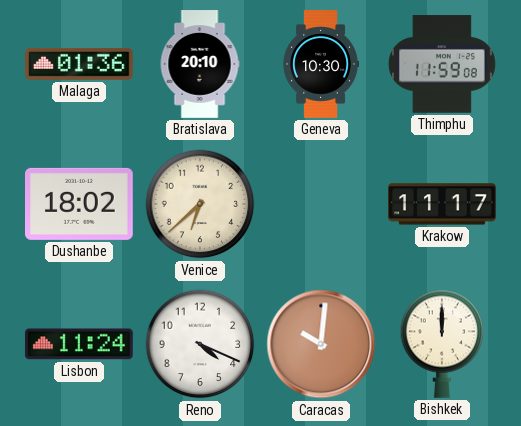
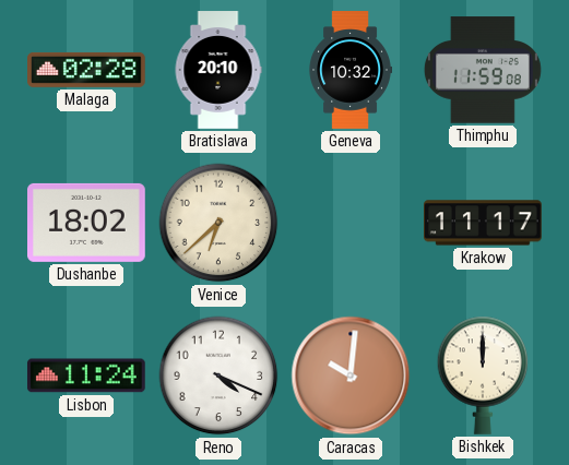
Malaga: 01:36 -> 02:28
Geneva: 10:30 -> 10:32
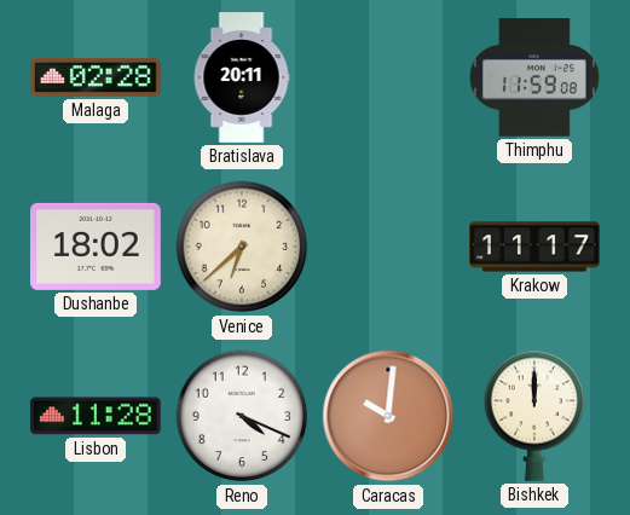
Bratislava: 20:10 -> 20:11
Geneva: 10:32 -> none
Lisbon: 11:24 -> 11:28
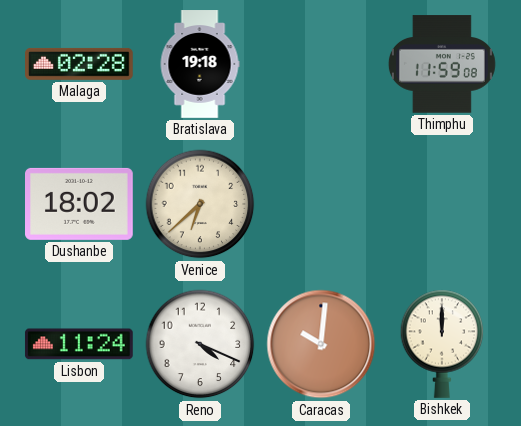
Bratislava: 20:11 -> 19:18
Krakow: 11:17 -> none
Lisbon: 11:28 -> 11:24
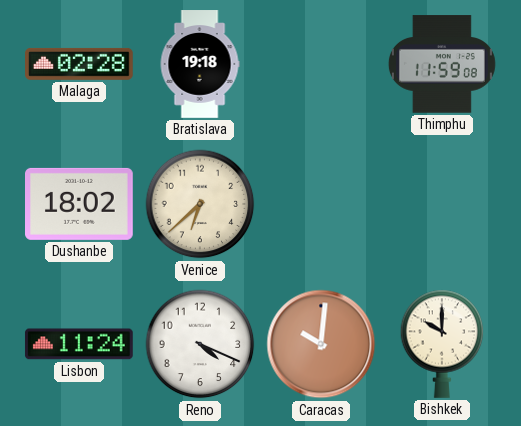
Bishkek: 12:00 -> 10:00
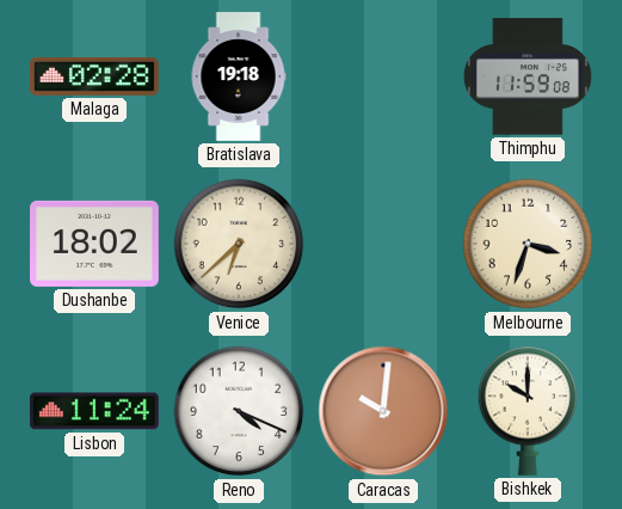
Melbourne: none -> 3:33
